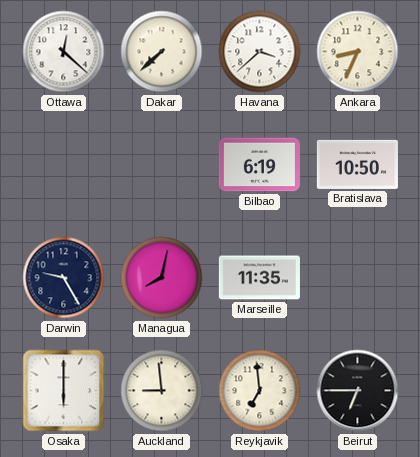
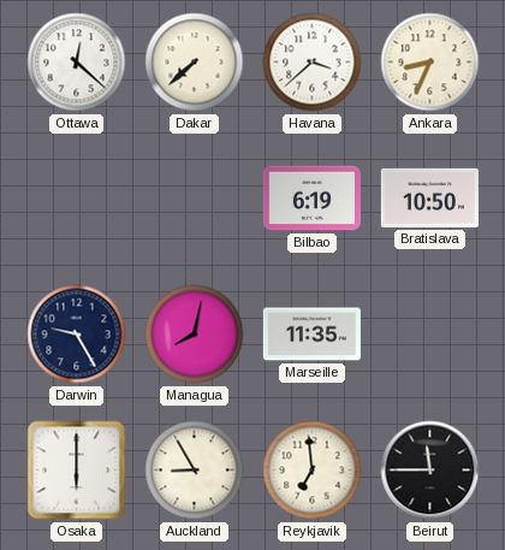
Auckland: 8:59 -> 8:55
Beirut: 6:45 -> 11:45
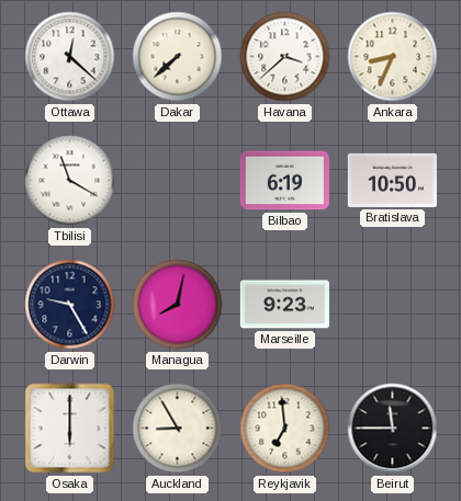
Tbilisi: none -> 11:20
Marseille: 11:35 -> 9:23
